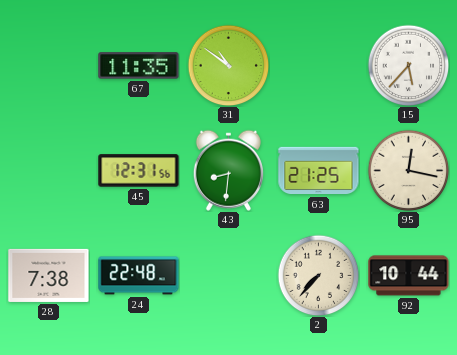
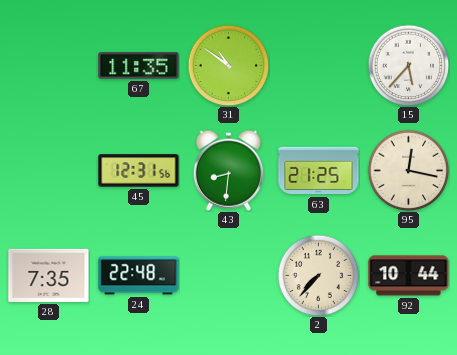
28: 7:38 -> 7:35
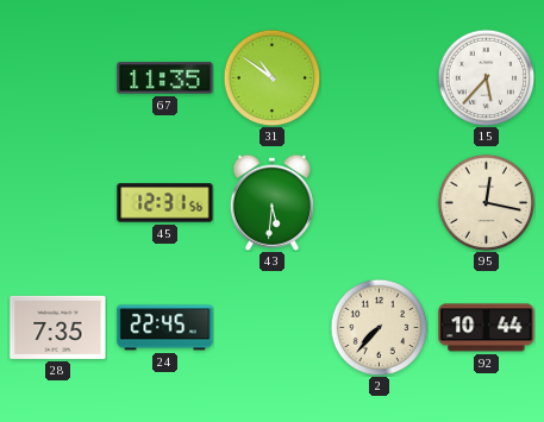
43: 8:31 -> 5:31
63: 21:25 -> none
24: 22:48 -> 22:45
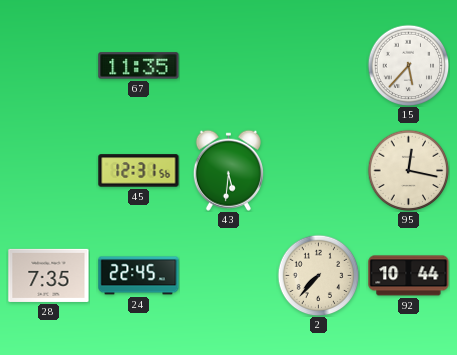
31: 10:51 -> none
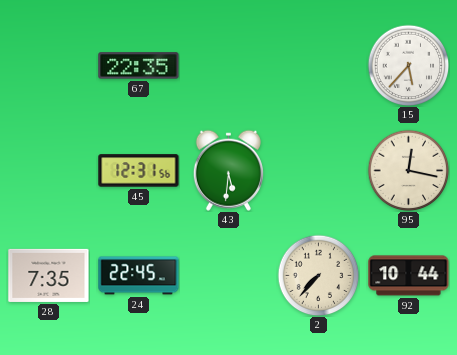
67: 11:35 -> 22:35
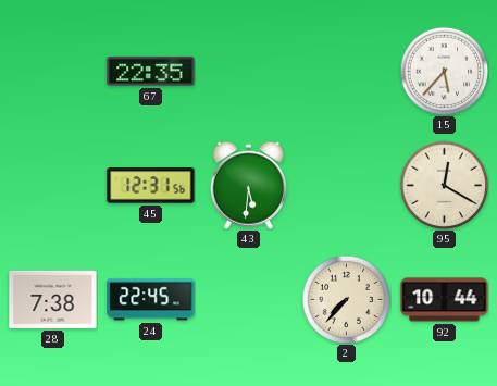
95: 12:17 -> 12:20
28: 7:35 -> 7:38
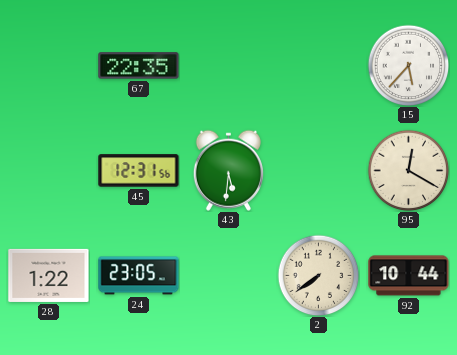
28: 7:38 -> 1:22
24: 22:45 -> 23:05
2: 7:37 -> 7:39
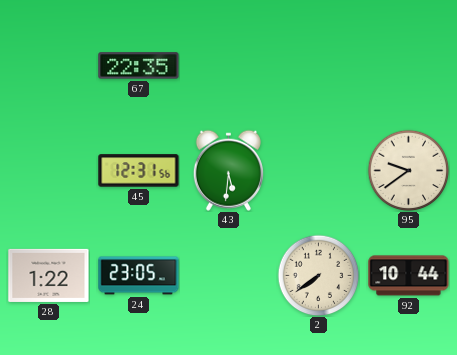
15: 5:37 -> none
95: 12:20 -> 9:39
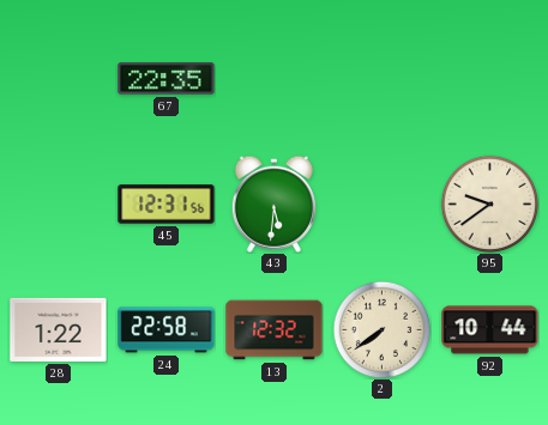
24: 23:05 -> 22:58
13: none -> 12:32
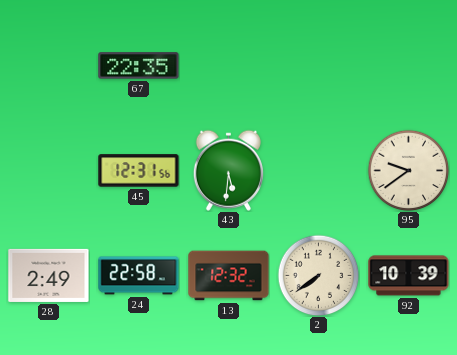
28: 1:22 -> 2:49
92: 10:44 -> 10:39
